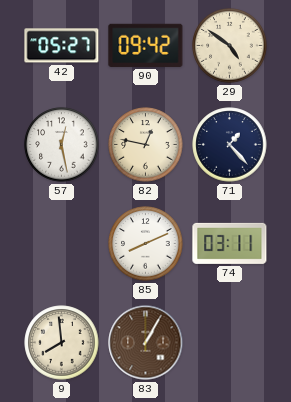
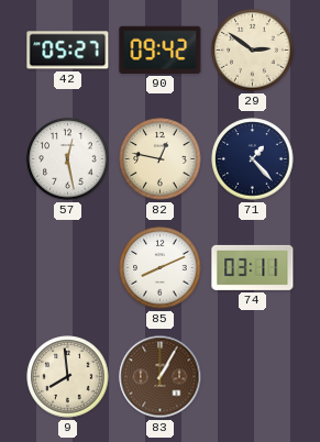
29: 4:51 -> 2:51
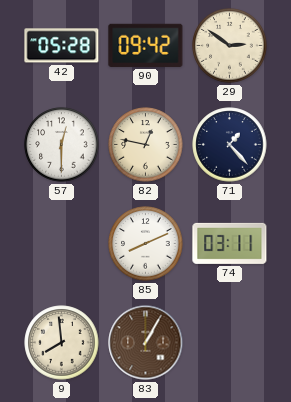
42: 05:27 -> 05:28
57: 12:28 -> 12:30
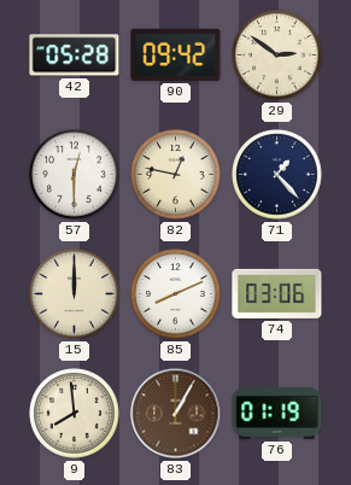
15: none -> 12:00
74: 03:11 -> 03:06
76: none -> 01:19
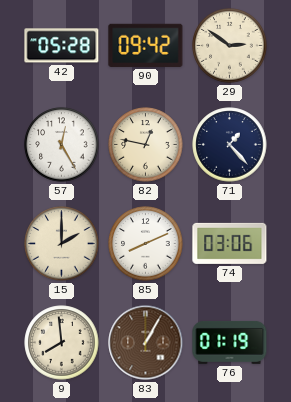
57: 12:30 -> 12:25
15: 12:00 -> 2:00
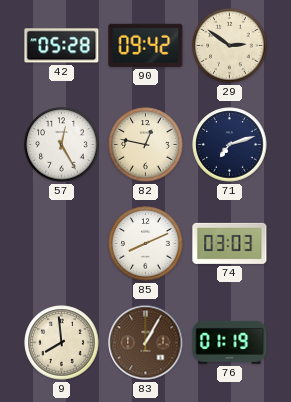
71: 1:23 -> 7:12
15: 2:00 -> none
74: 03:06 -> 03:03
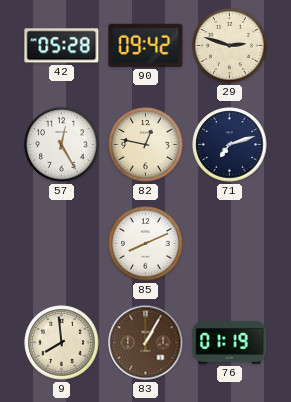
29: 2:51 -> 2:48
74: 03:03 -> none
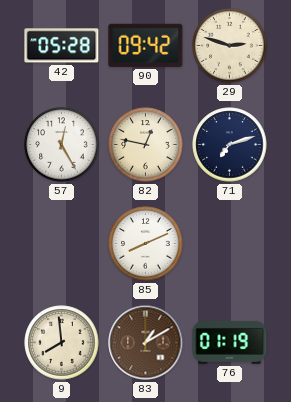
83: 1:05 -> 1:10
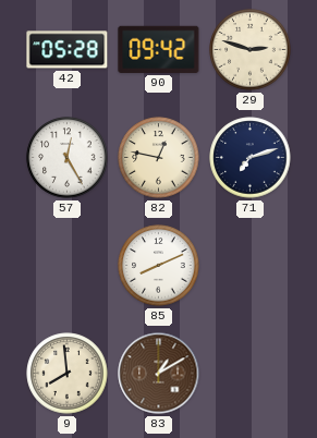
76: 01:19 -> none
